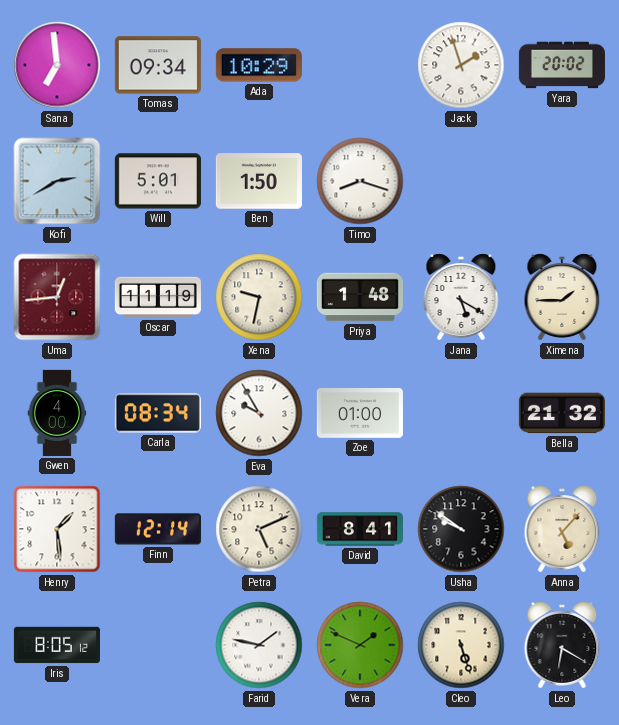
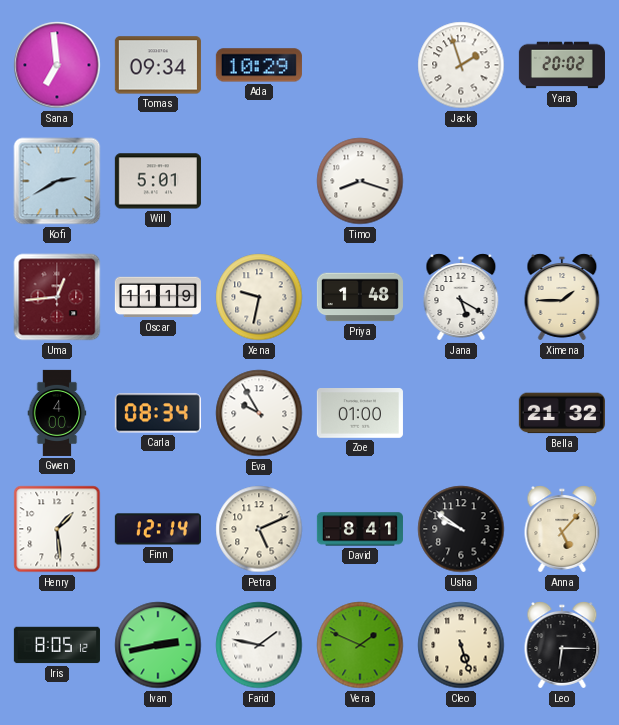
Ben: 1:50 -> none
Ivan: none -> 2:43
Leo: 6:20 -> 6:15
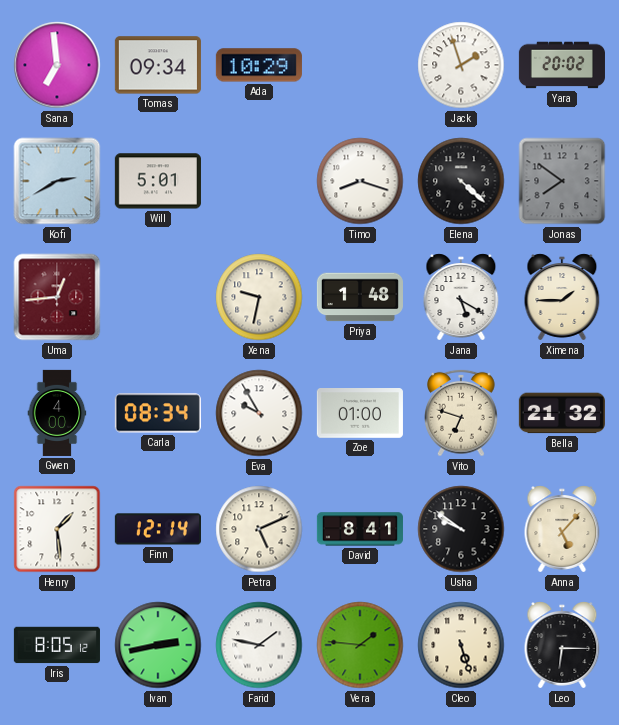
Elena: none -> 4:22
Jonas: none -> 7:51
Oscar: 11:19 -> none
Vito: none -> 6:48
Vera: 1:49 -> 1:46
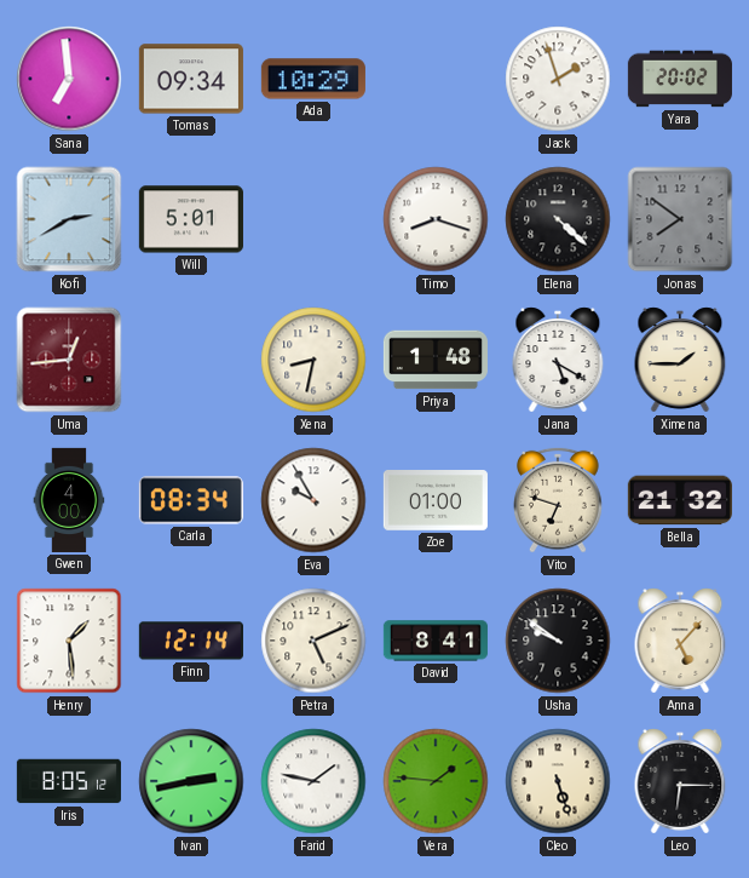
Xena: 9:32 -> 8:32
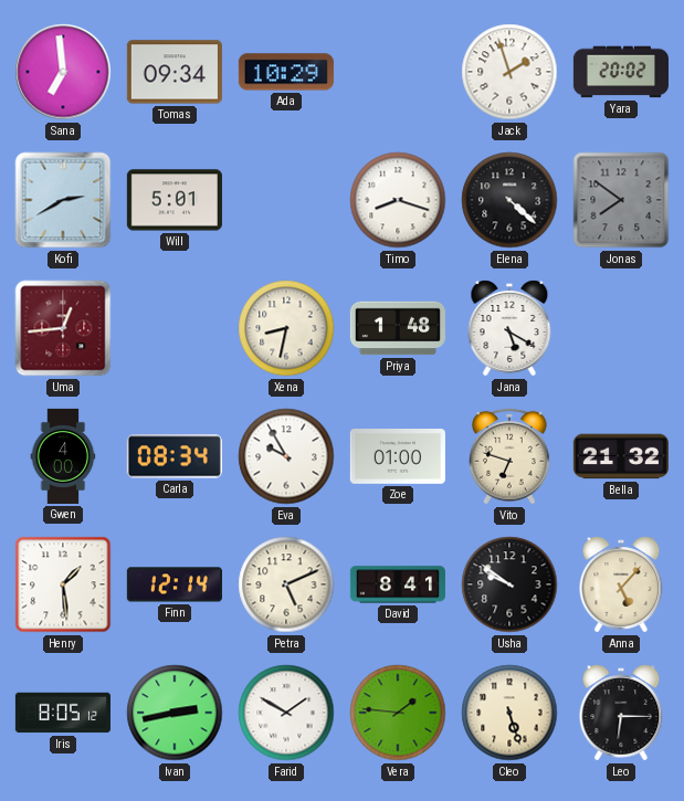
Ximena: 1:45 -> none
Farid: 1:47 -> 1:50
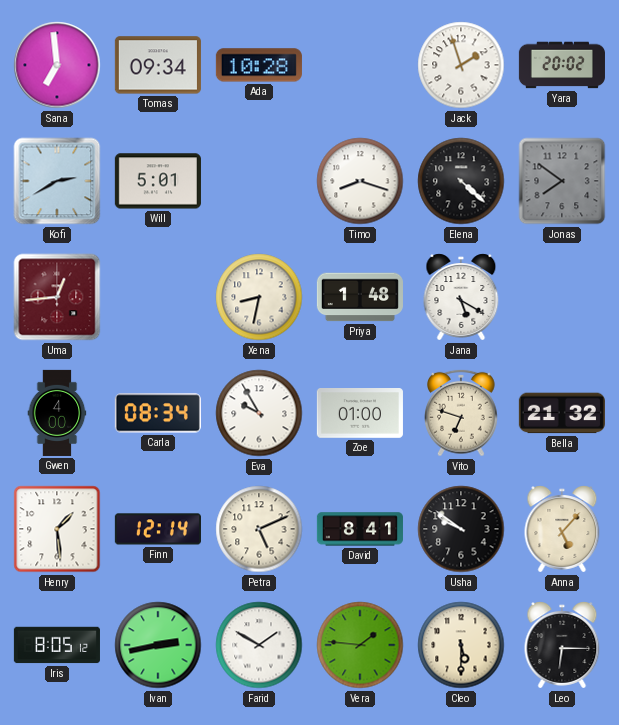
Ada: 10:29 -> 10:28
Cleo: 5:27 -> 5:30
